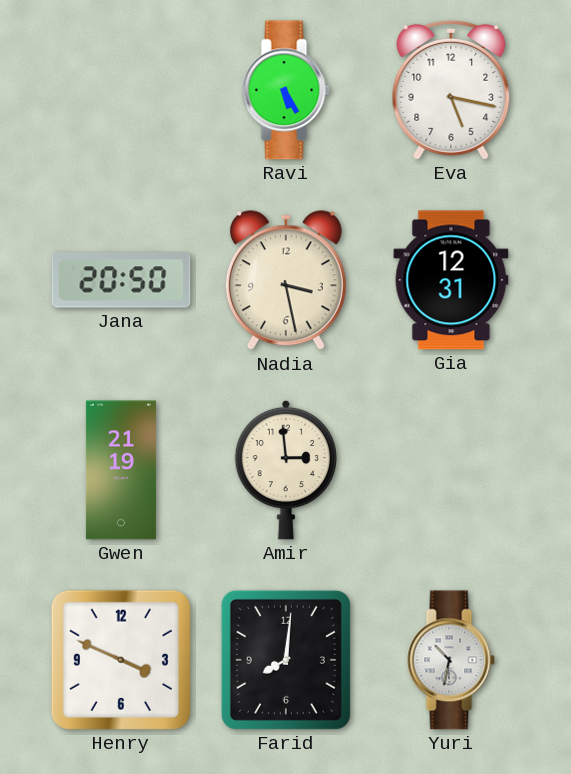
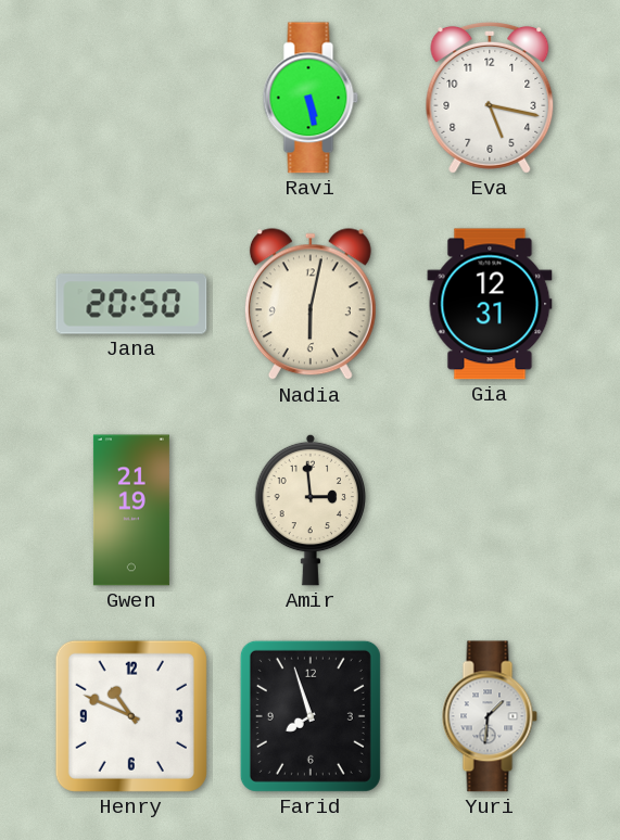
Ravi: 5:25 -> 5:28
Nadia: 3:28 -> 6:02
Henry: 3:49 -> 10:49
Farid: 8:01 -> 7:57
Yuri: 10:32 -> 1:31
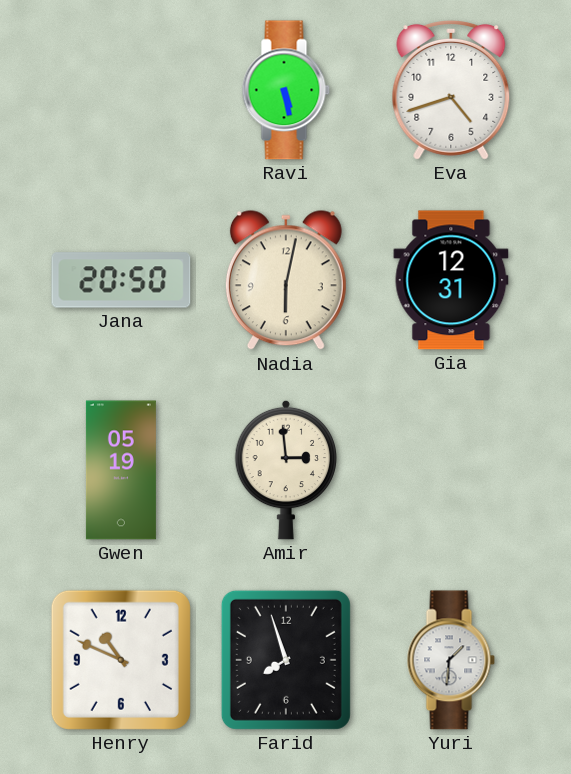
Eva: 5:17 -> 4:42
Gwen: 21:19 -> 05:19
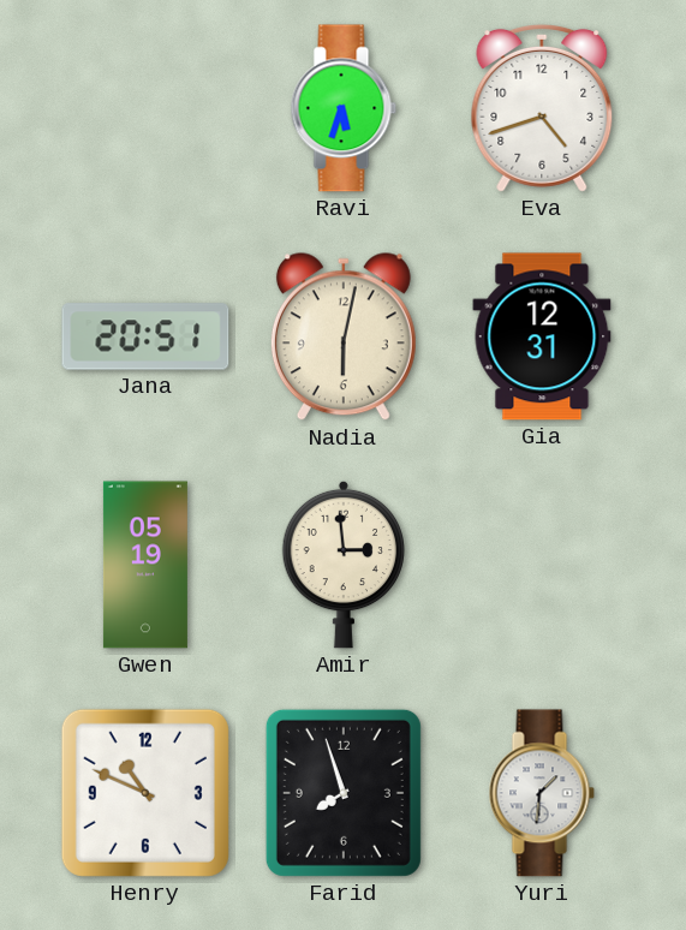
Ravi: 5:28 -> 5:33
Jana: 20:50 -> 20:51
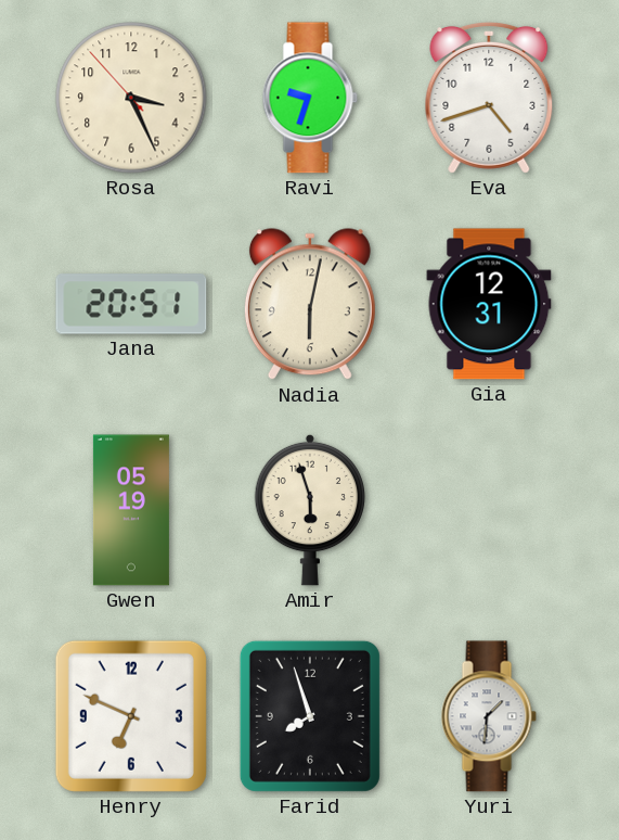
Rosa: none -> 3:25
Ravi: 5:33 -> 9:33
Amir: 2:59 -> 5:57
Henry: 10:49 -> 6:49
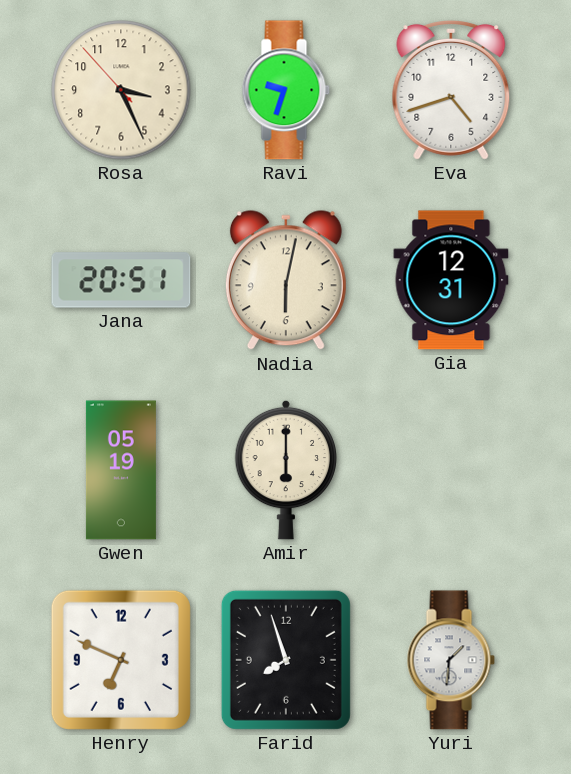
Amir: 5:57 -> 6:00
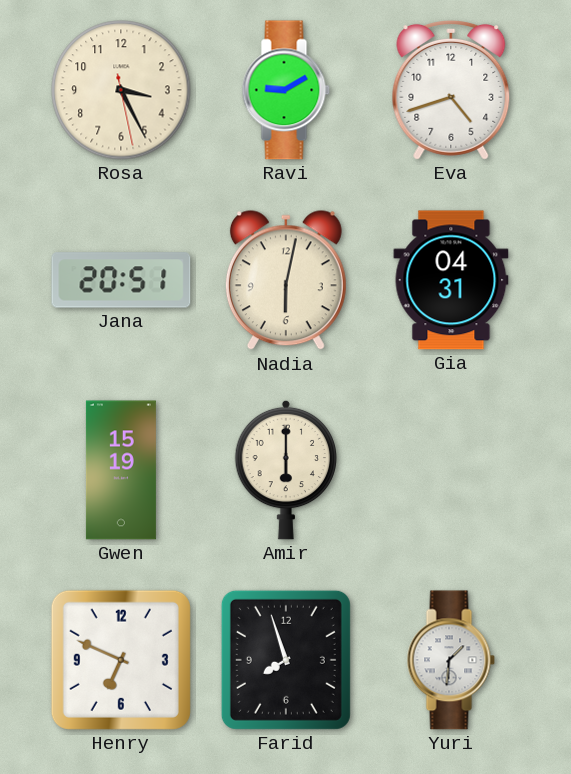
Rosa: 3:25:53 -> 3:25:28
Ravi: 9:33 -> 9:10
Gia: 12:31 -> 04:31
Gwen: 05:19 -> 15:19
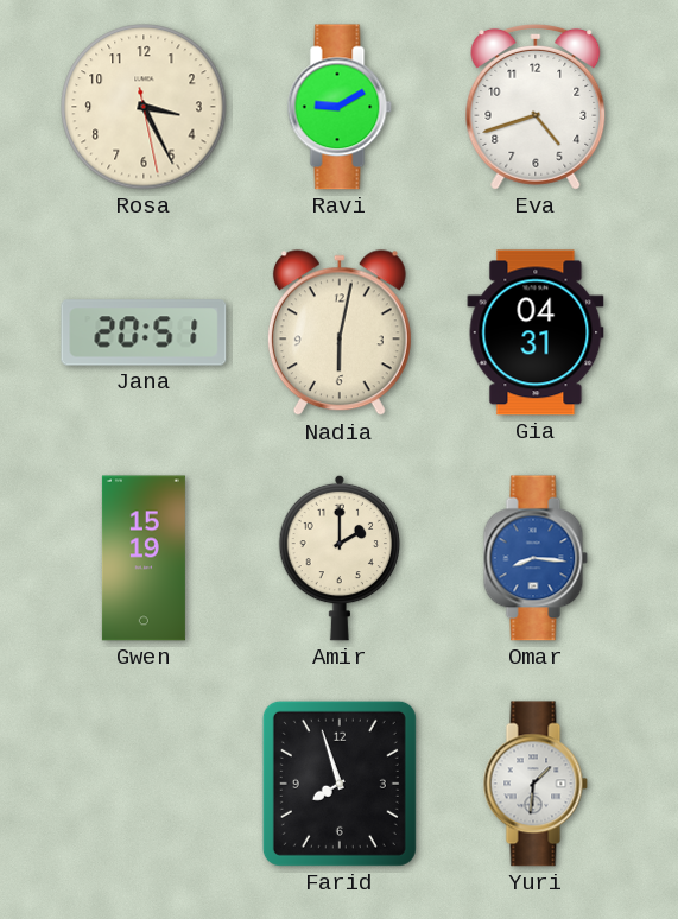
Amir: 6:00 -> 2:00
Omar: none -> 8:16
Henry: 6:49 -> none
